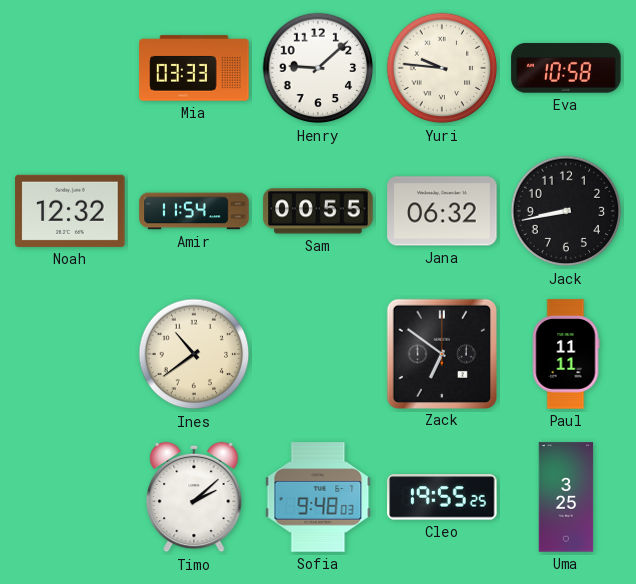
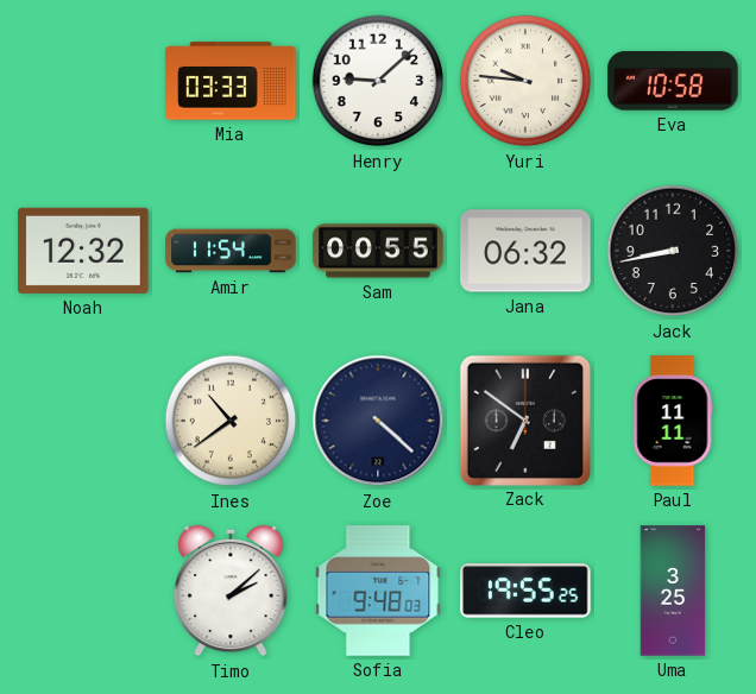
Zoe: none -> 4:22
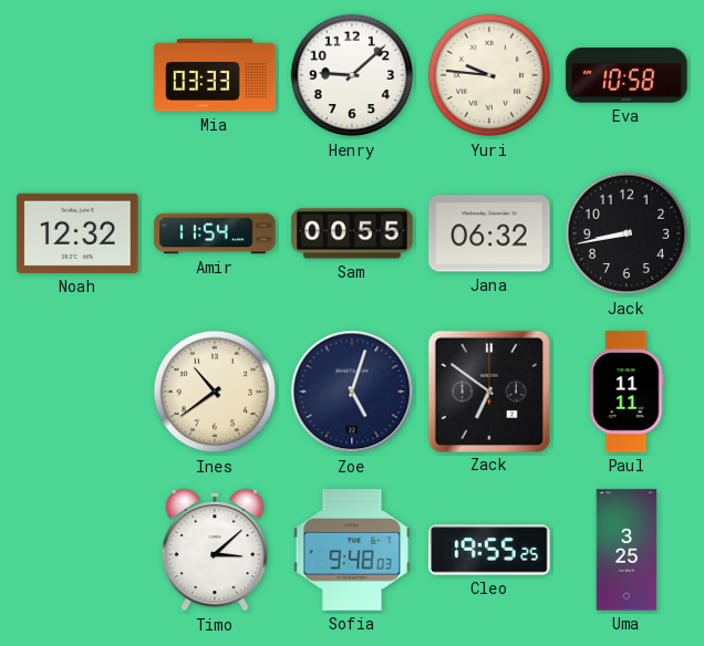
Zoe: 4:22 -> 5:03
Timo: 2:08 -> 3:08
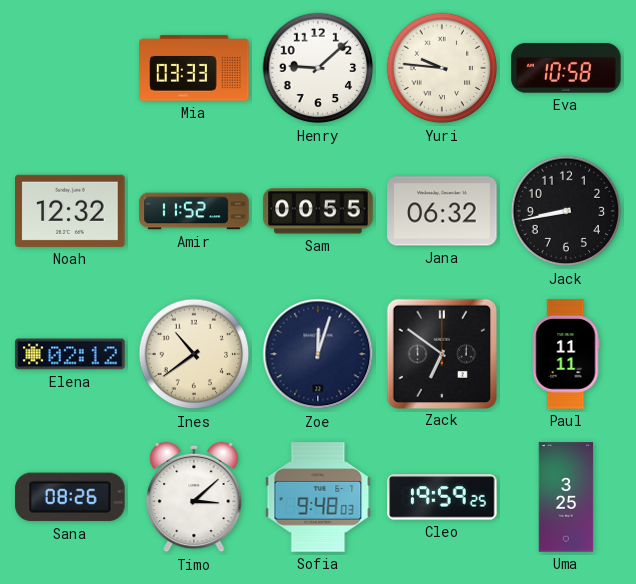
Amir: 11:54 -> 11:52
Elena: none -> 02:12
Zoe: 5:03 -> 12:03
Sana: none -> 08:26
Cleo: 19:55 -> 19:59
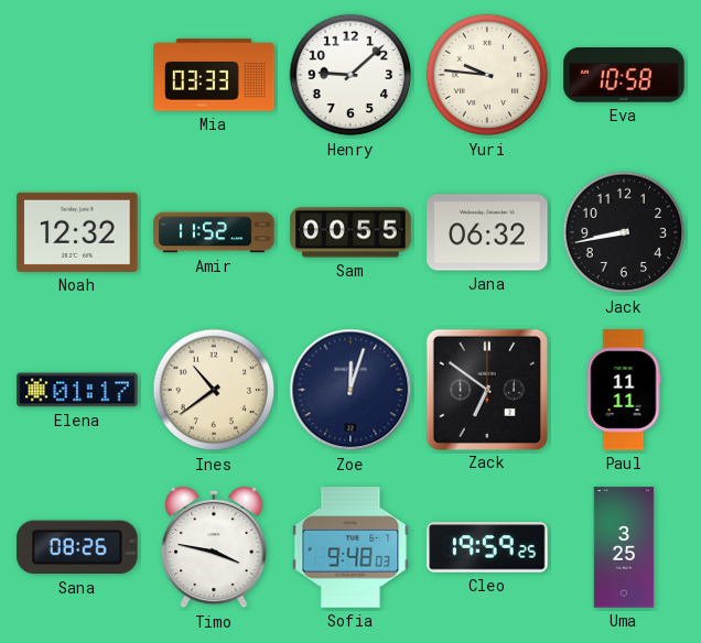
Elena: 02:12 -> 01:17
Timo: 3:08 -> 3:47
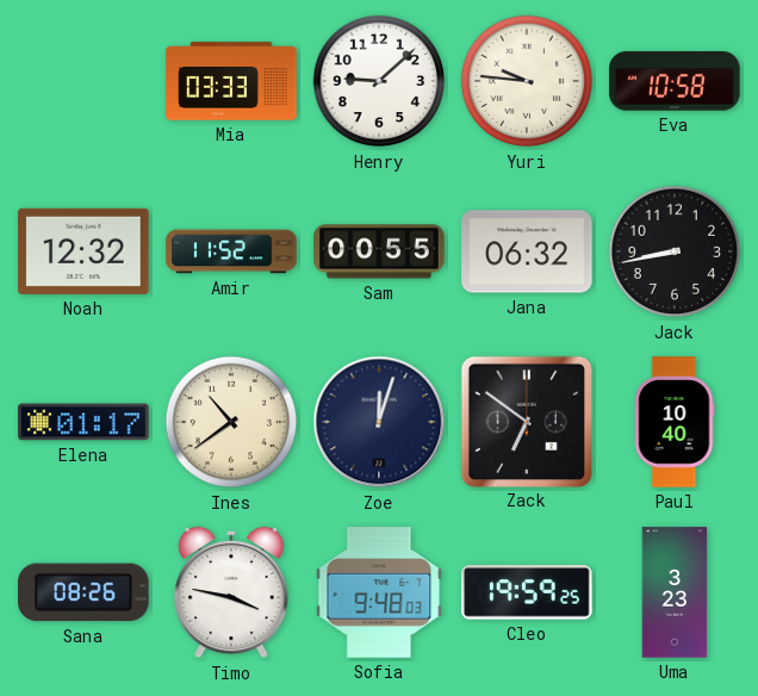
Paul: 11:11 -> 10:40
Uma: 3:25 -> 3:23
